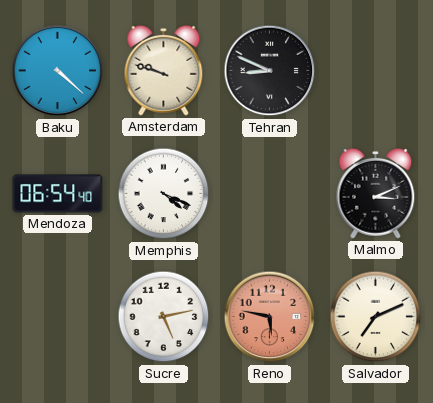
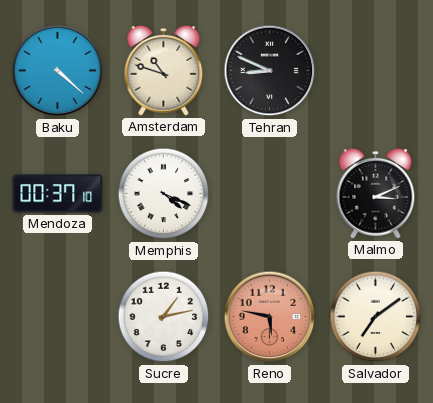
Amsterdam: 9:48 -> 10:48
Mendoza: 06:54 -> 00:37
Sucre: 5:13 -> 1:13
Salvador: 7:11 -> 7:09
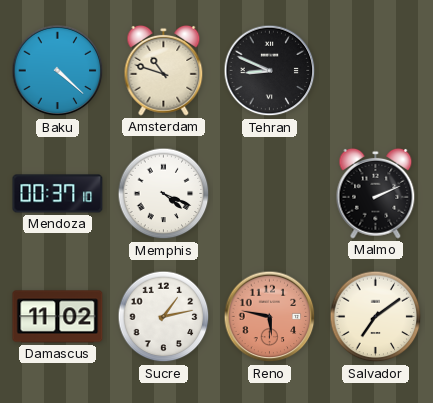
Malmo: 3:11 -> 2:11
Damascus: none -> 11:02
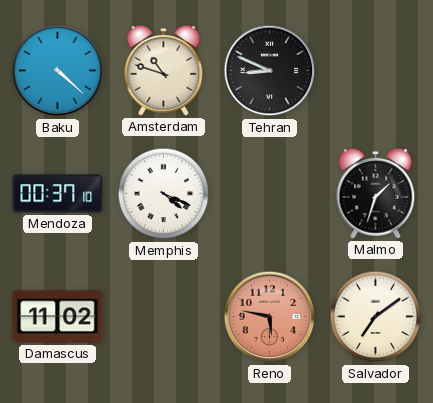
Malmo: 2:11 -> 1:33
Sucre: 1:13 -> none
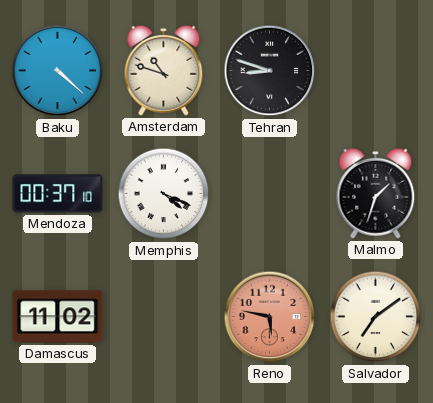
Tehran: 8:49 -> 8:48
